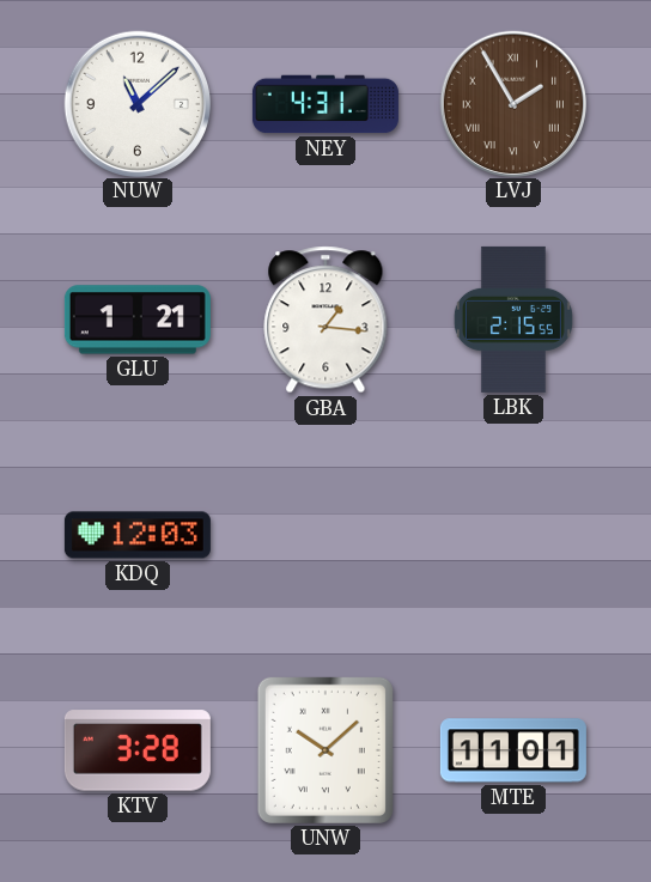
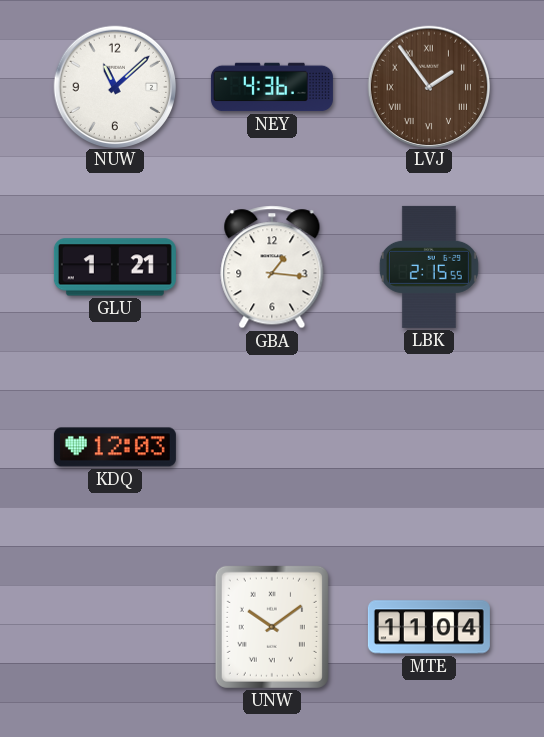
NEY: 4:31 -> 4:36
LVJ: 1:55 -> 1:54
KTV: 3:28 -> none
UNW: 10:08 -> 10:09
MTE: 11:01 -> 11:04
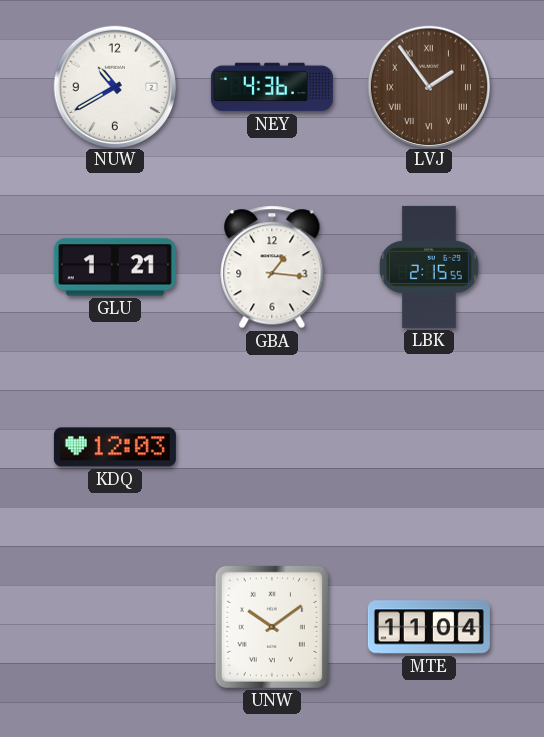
NUW: 11:08 -> 10:40
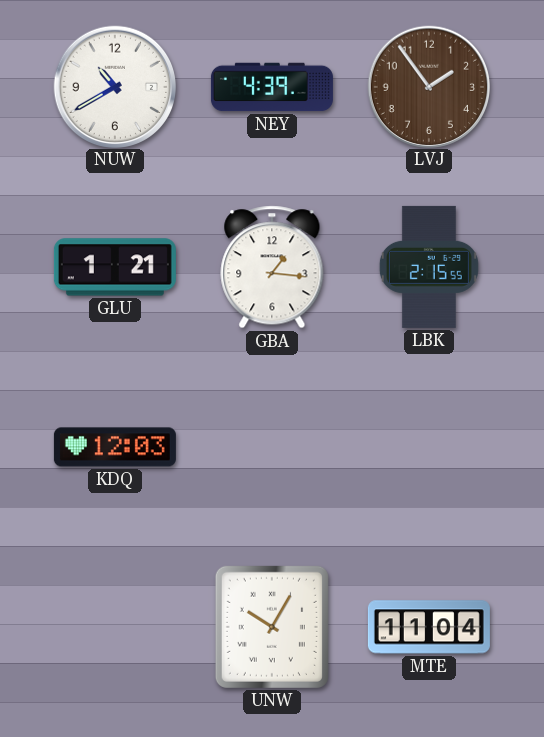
NEY: 4:36 -> 4:39
LVJ numerals: Roman -> Arabic
UNW: 10:09 -> 10:05
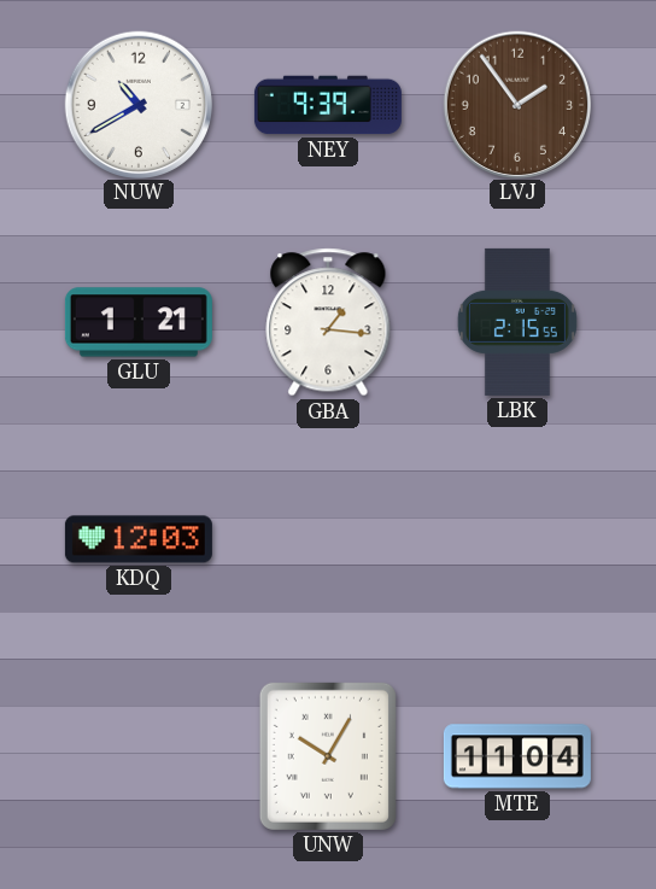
NEY: 4:39 -> 9:39
